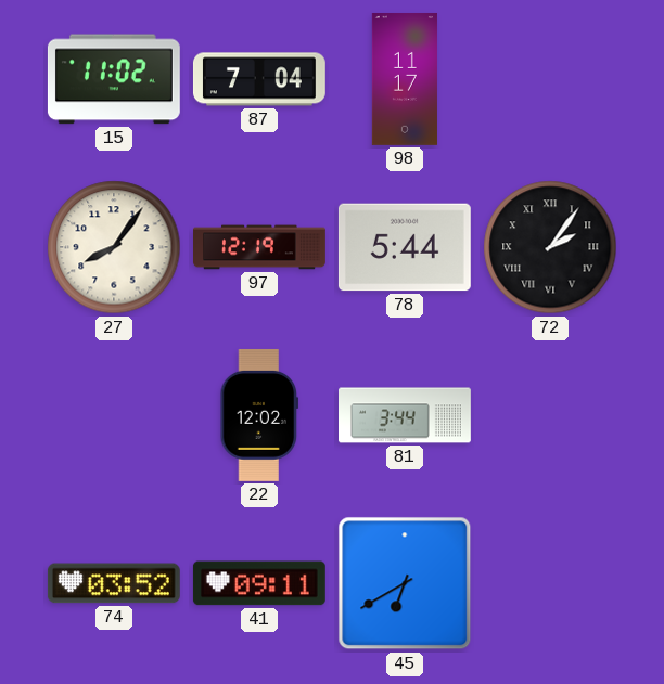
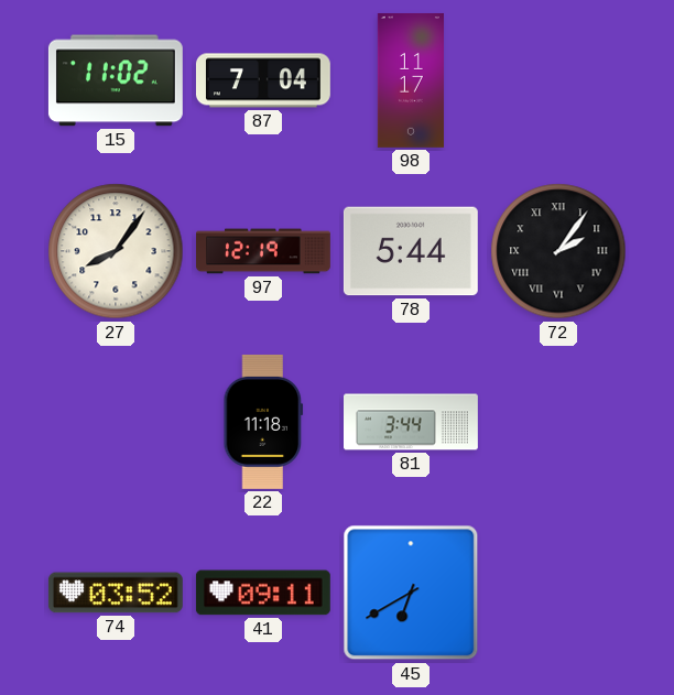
22: 12:02 -> 11:18
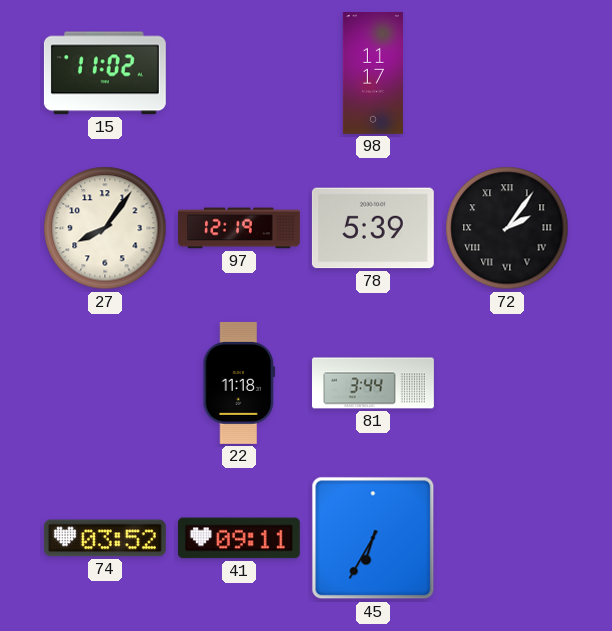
87: 7:04 -> none
78: 5:44 -> 5:39
45: 6:40 -> 6:35
